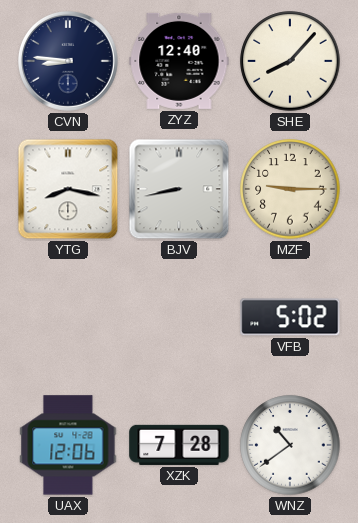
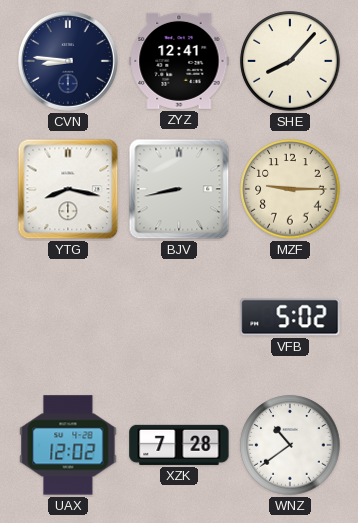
ZYZ: 12:40 -> 12:41
UAX: 12:06 -> 12:02
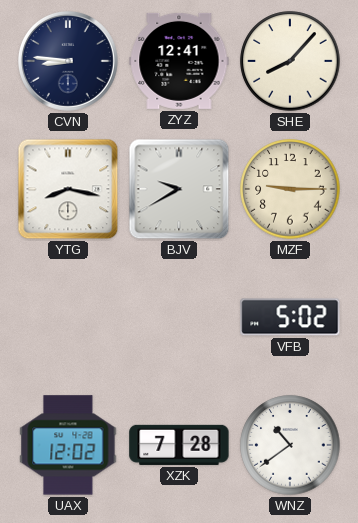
BJV: 8:43 -> 9:40
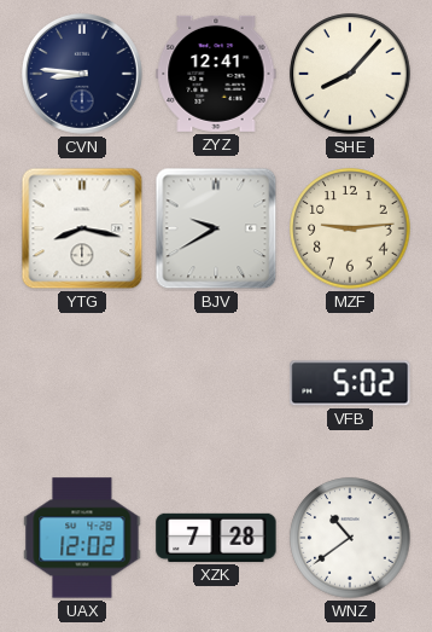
MZF: 9:15 -> 9:14
